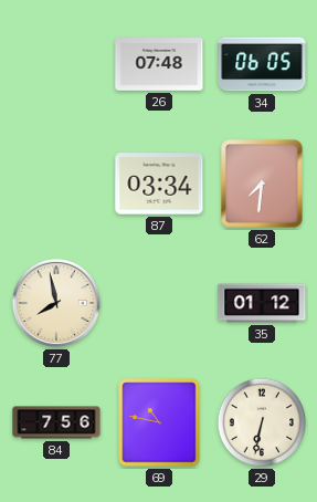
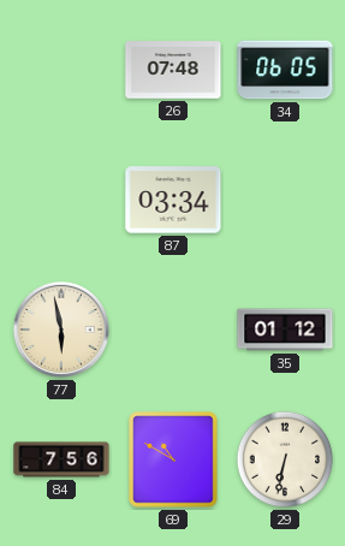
62: 7:31 -> none
77: 7:58 -> 5:58
69: 10:47 -> 10:50
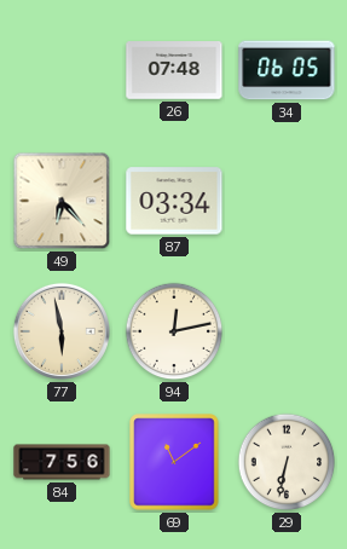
49: none -> 6:23
94: none -> 12:13
35: 01:12 -> none
69: 10:50 -> 11:09
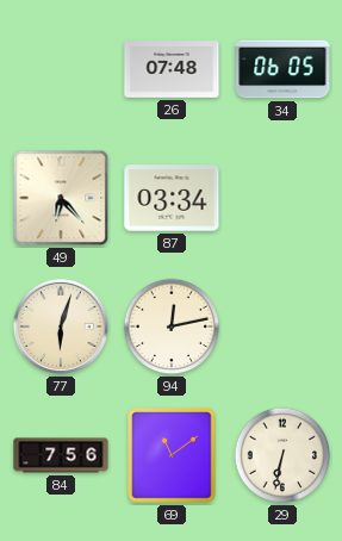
77: 5:58 -> 6:03
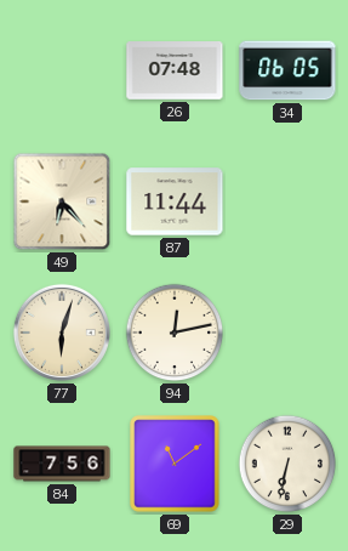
87: 03:34 -> 11:44
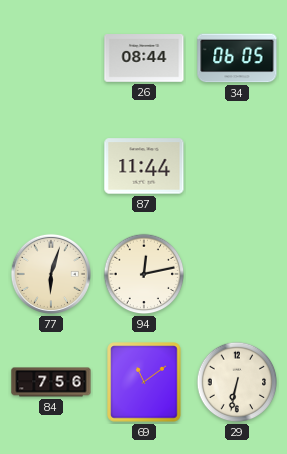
26: 07:48 -> 08:44
49: 6:23 -> none
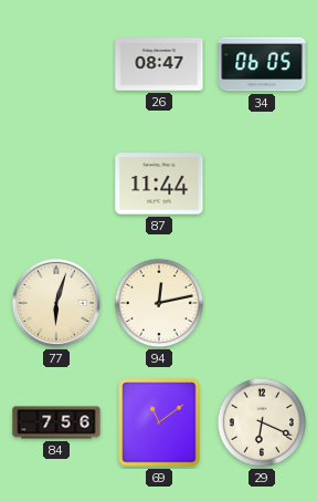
26: 08:44 -> 08:47
29: 6:32 -> 6:19
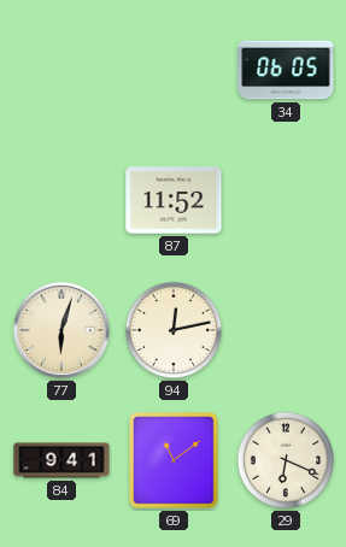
26: 08:47 -> none
87: 11:44 -> 11:52
84: 7:56 -> 9:41
